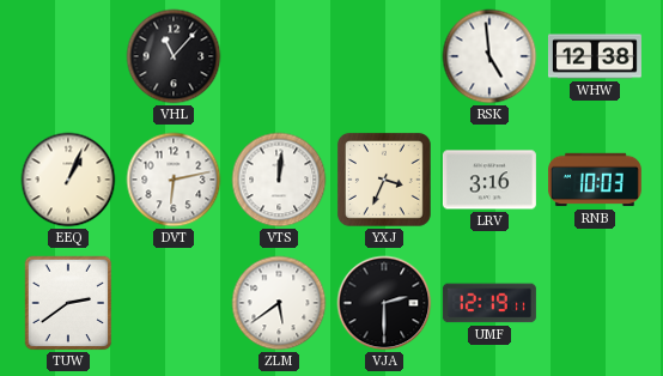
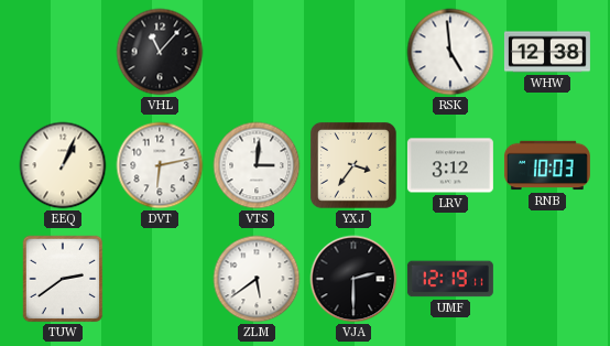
VTS: 12:01 -> 3:01
YXJ: 3:34 -> 3:36
LRV: 3:16 -> 3:12
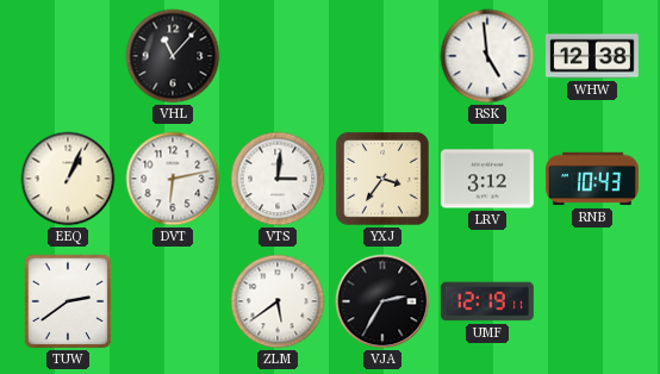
RNB: 10:03 -> 10:43
VJA: 2:30 -> 2:35
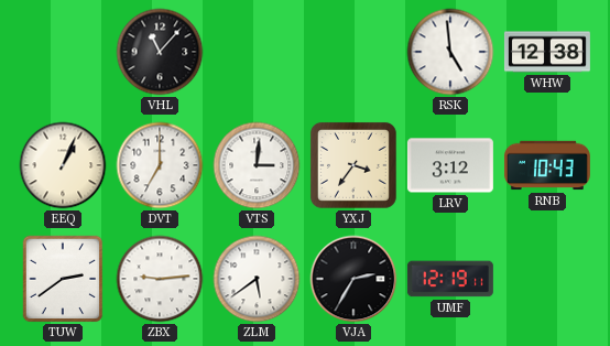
DVT: 6:13 -> 7:00
ZBX: none -> 9:14
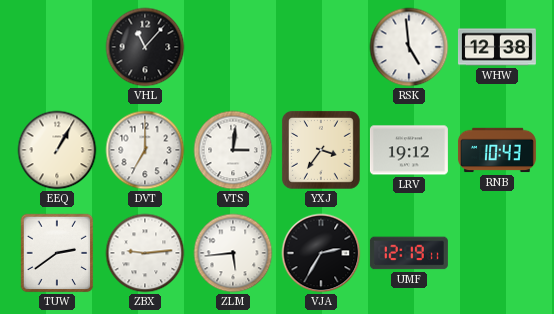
EEQ: 1:04 -> 1:05
LRV: 3:12 -> 19:12
ZLM: 5:39 -> 5:44
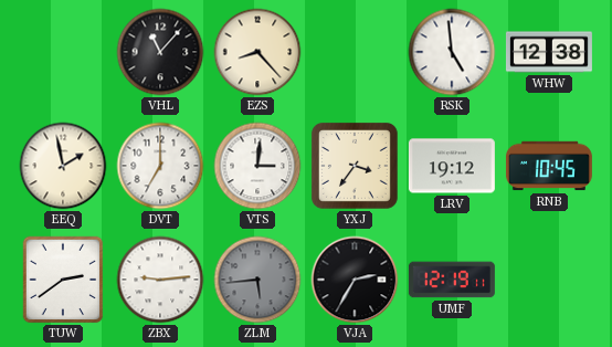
EZS: none -> 8:23
EEQ: 1:05 -> 1:58
RNB: 10:43 -> 10:45
ZLM dial: white -> grey
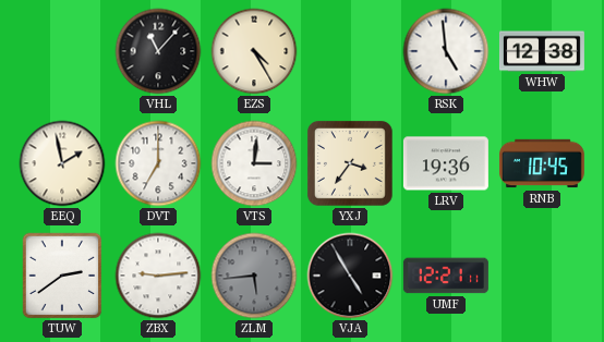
EZS: 8:23 -> 4:25
LRV: 19:12 -> 19:36
VJA: 2:35 -> 4:55
UMF: 12:19 -> 12:21
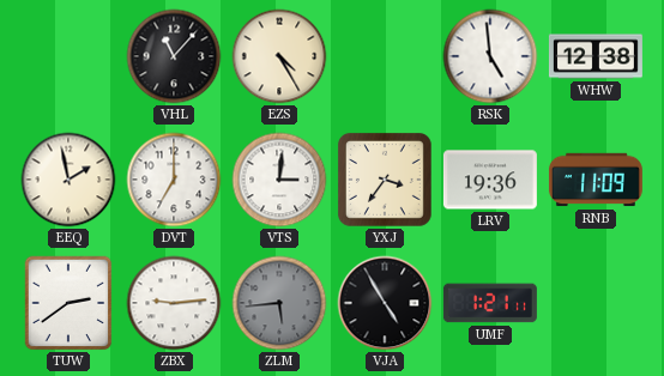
RNB: 10:45 -> 11:09
UMF: 12:21 -> 1:21
